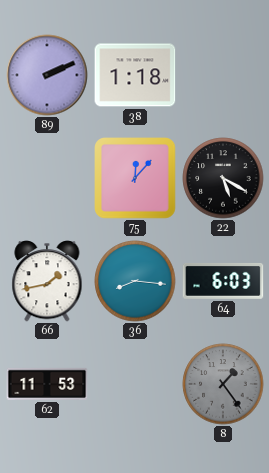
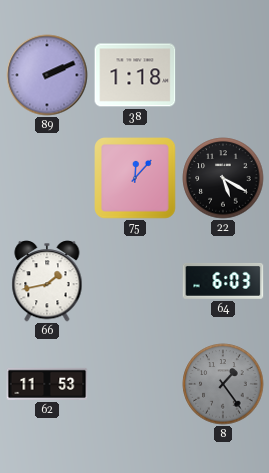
36: 8:16 -> none
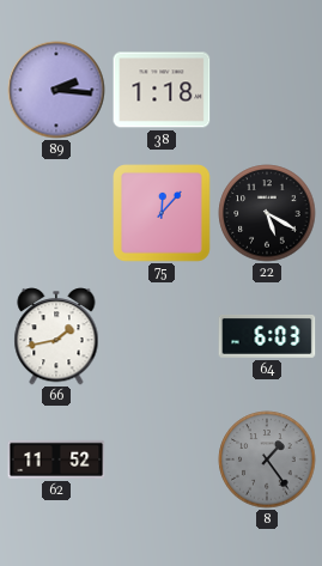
89: 2:11 -> 2:16
62: 11:53 -> 11:52
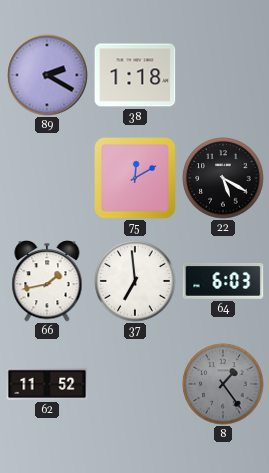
89: 2:16 -> 2:20
75: 12:07 -> 12:10
37: none -> 6:59
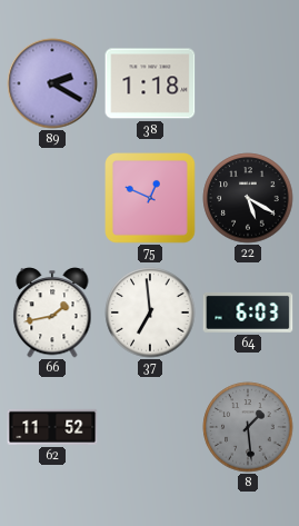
75: 12:10 -> 12:49
8: 1:24 -> 1:29
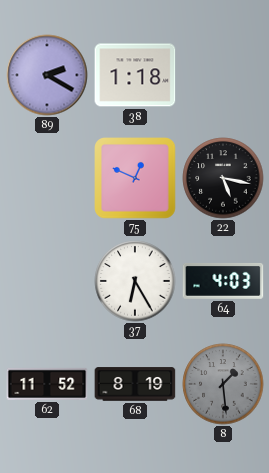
22: 5:20 -> 5:17
66: 1:43 -> none
37: 6:59 -> 6:25
64: 6:03 -> 4:03
68: none -> 8:19
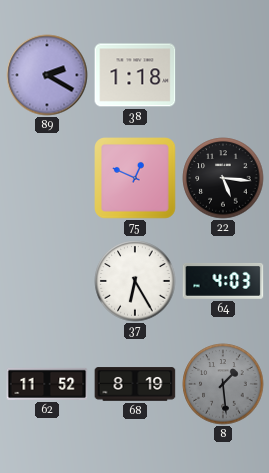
22: 5:17 -> 5:16
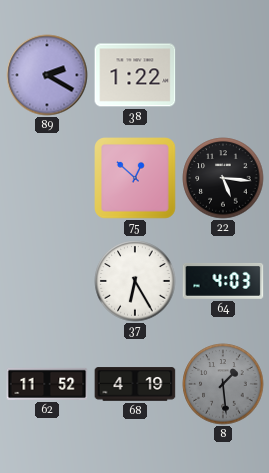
38: 1:18 -> 1:22
75: 12:49 -> 12:52
68: 8:19 -> 4:19
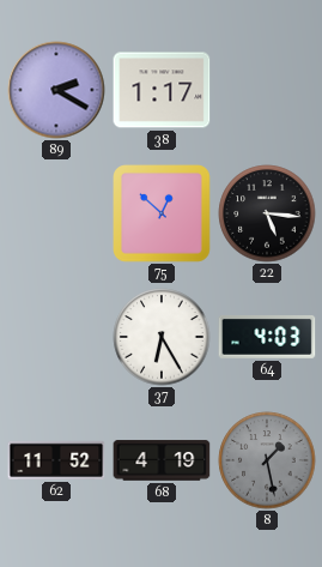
38: 1:22 -> 1:17
8: 1:29 -> 1:28
